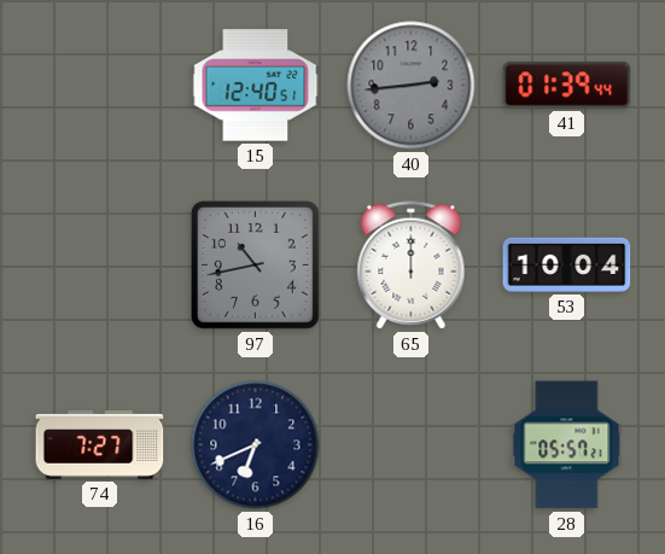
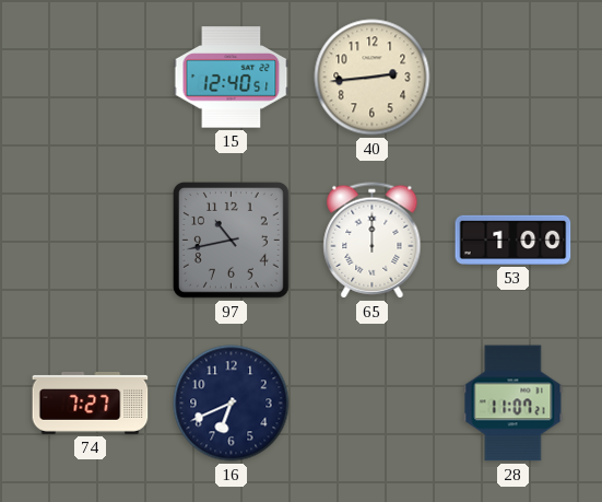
40 dial: grey -> cream
41: 01:39 -> none
53: 10:04 -> 1:00
28: 05:57 -> 11:07
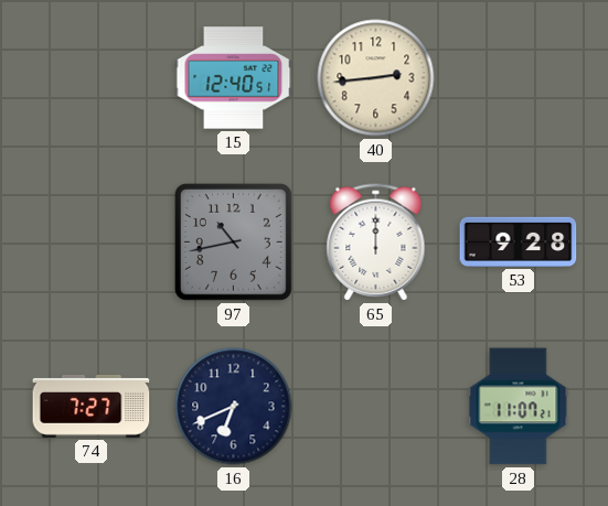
53: 1:00 -> 9:28
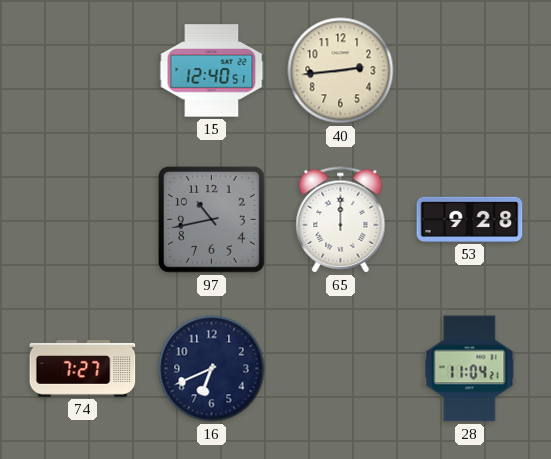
28: 11:07 -> 11:04
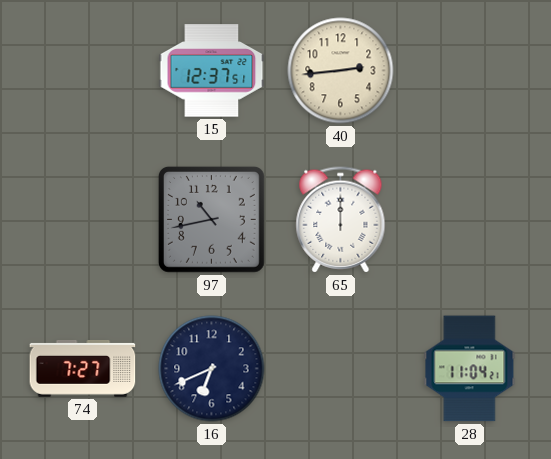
15: 12:40 -> 12:37
53: 9:28 -> none
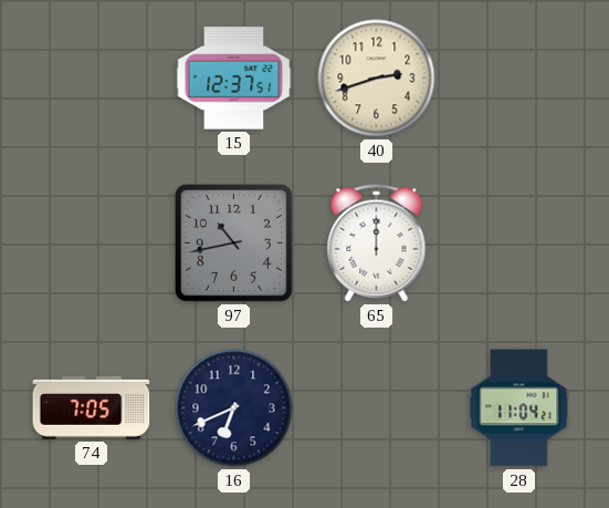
40: 2:44 -> 2:42
74: 7:27 -> 7:05
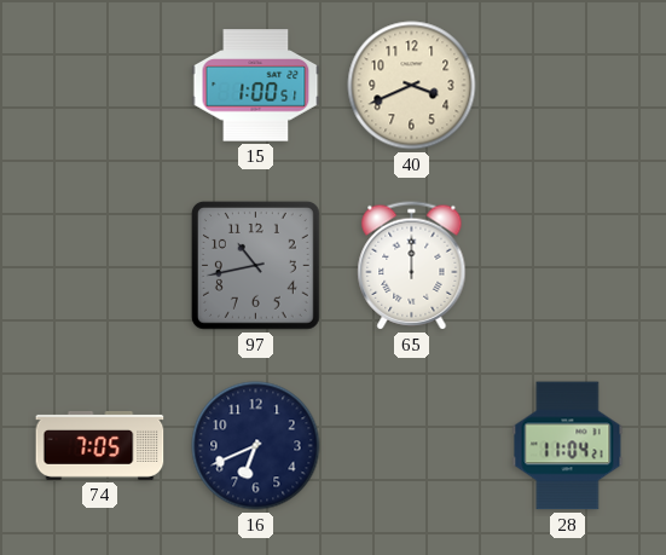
15: 12:37 -> 1:00
40: 2:42 -> 3:41
